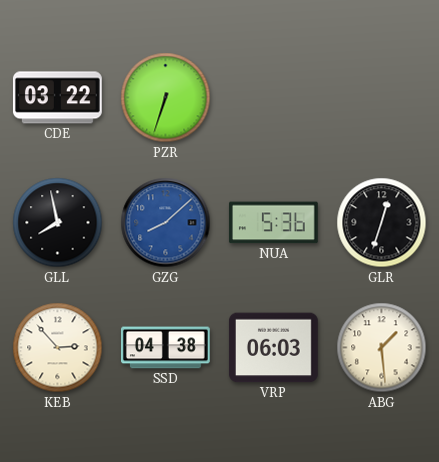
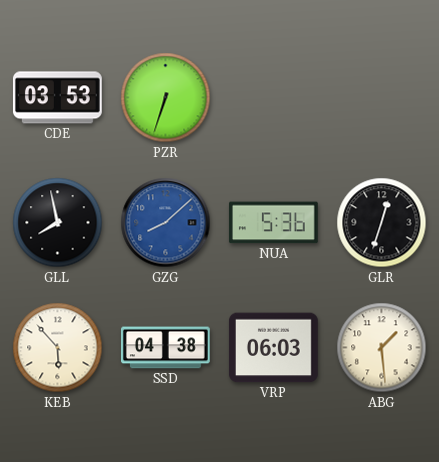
CDE: 03:22 -> 03:53
KEB: 2:53 -> 5:53
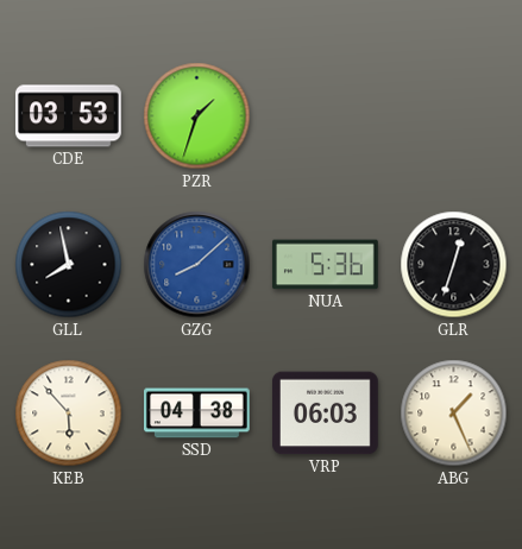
PZR: 6:33 -> 1:33
ABG: 1:29 -> 1:26
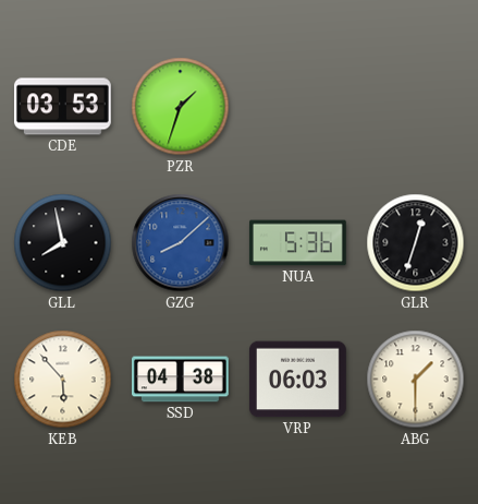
ABG: 1:26 -> 1:30
